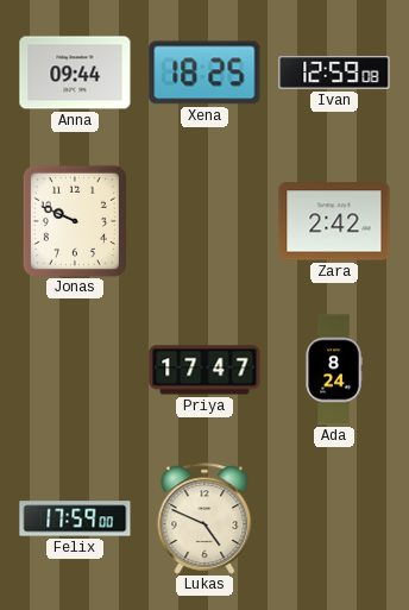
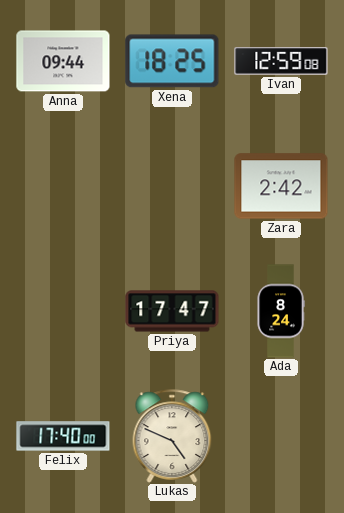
Jonas: 9:49 -> none
Felix: 17:59 -> 17:40
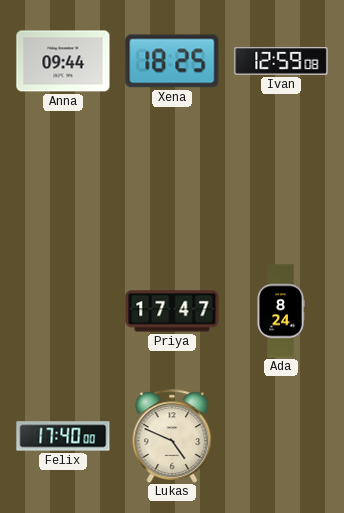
Zara: 2:42 -> none
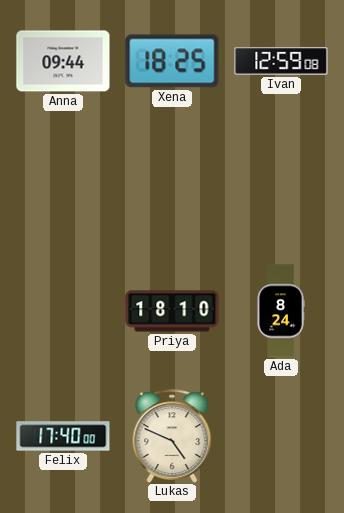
Priya: 17:47 -> 18:10
